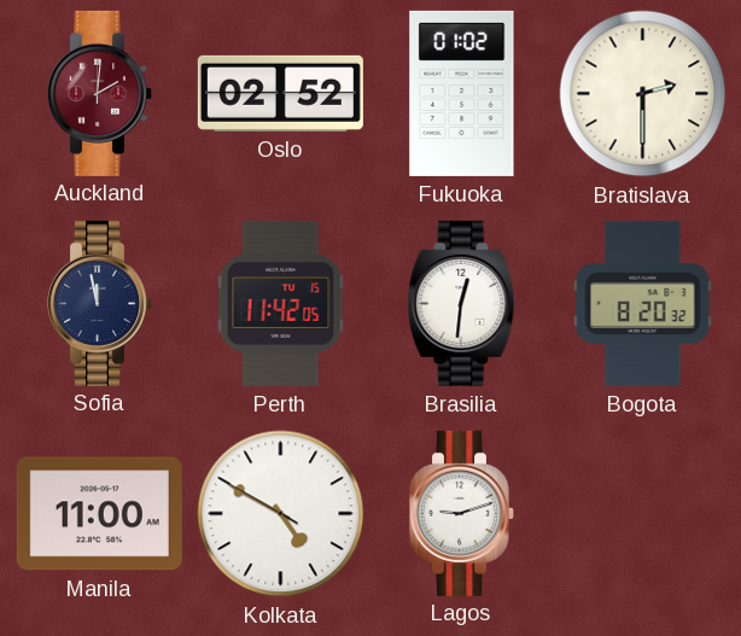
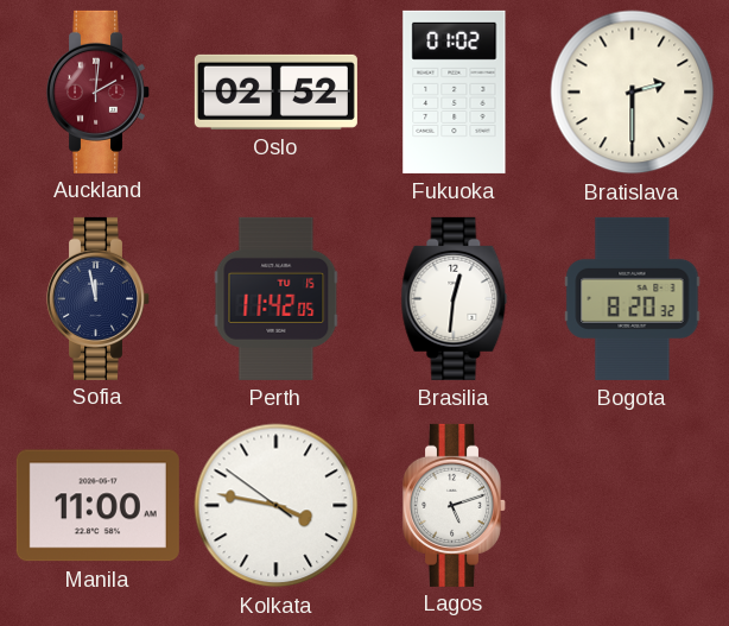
Kolkata: 4:49 -> 3:46
Lagos: 9:12 -> 5:12
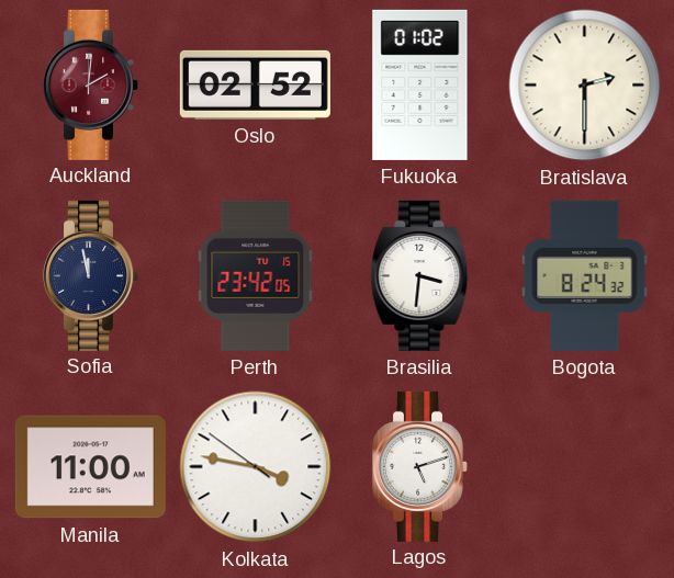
Perth: 11:42 -> 23:42
Brasilia: 12:31 -> 3:31
Bogota: 8:20 -> 8:24
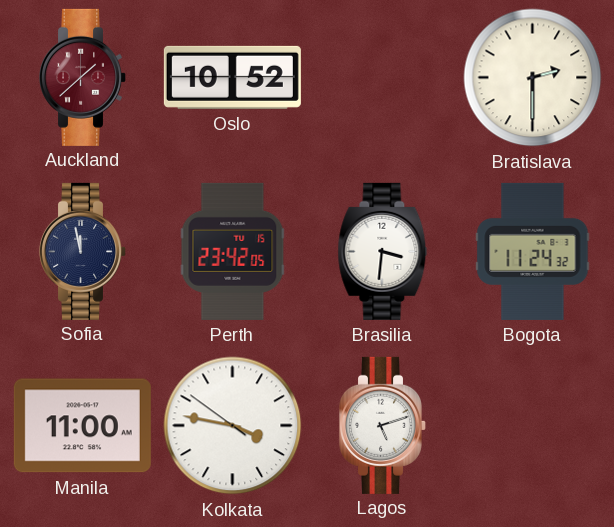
Auckland: 2:01 -> 1:38
Oslo: 02:52 -> 10:52
Fukuoka: 01:02 -> none
Bogota: 8:24 -> 11:24
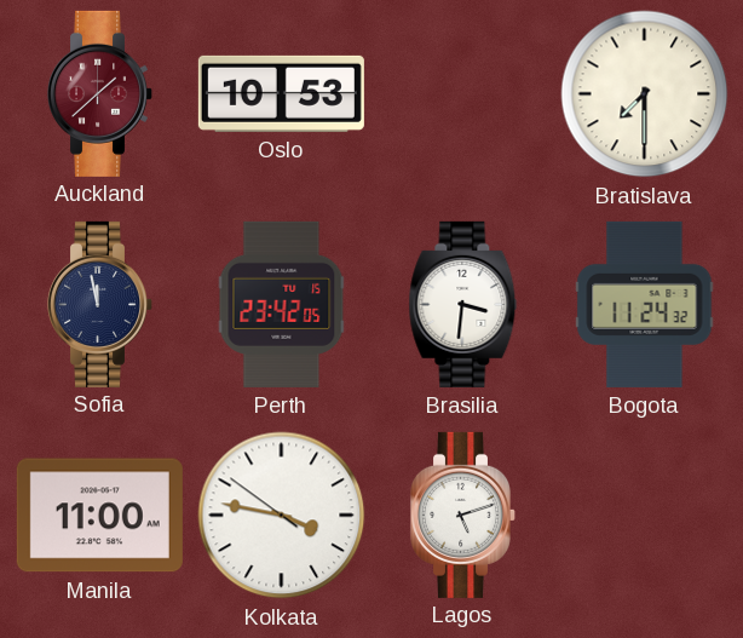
Oslo: 10:52 -> 10:53
Bratislava: 2:30 -> 7:30
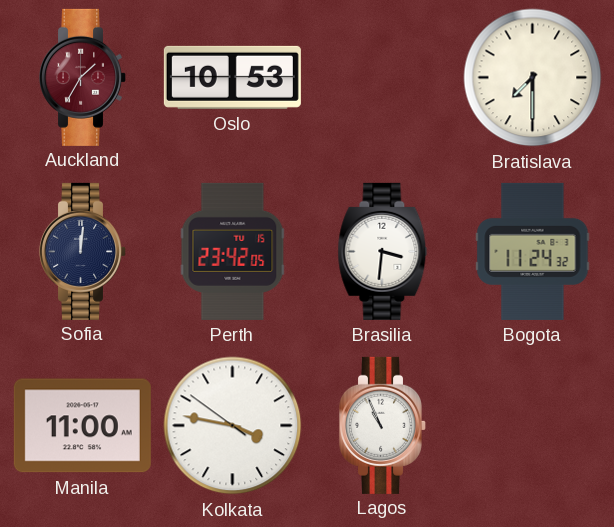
Auckland: 1:38 -> 1:35
Sofia: 11:58 -> 12:01
Lagos: 5:12 -> 10:56
